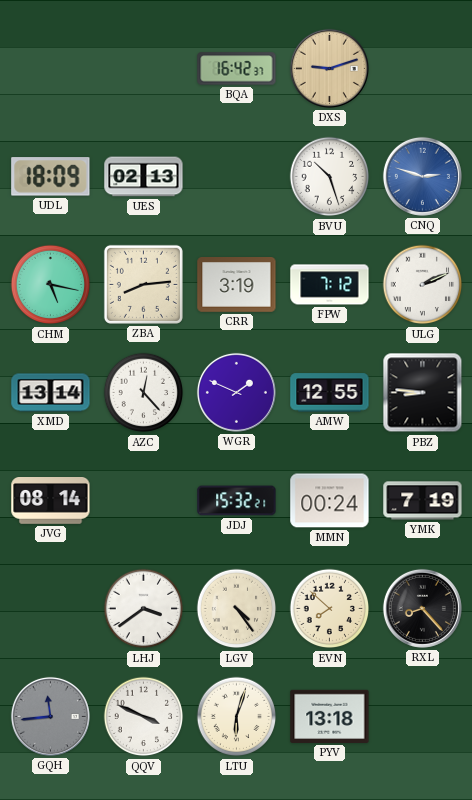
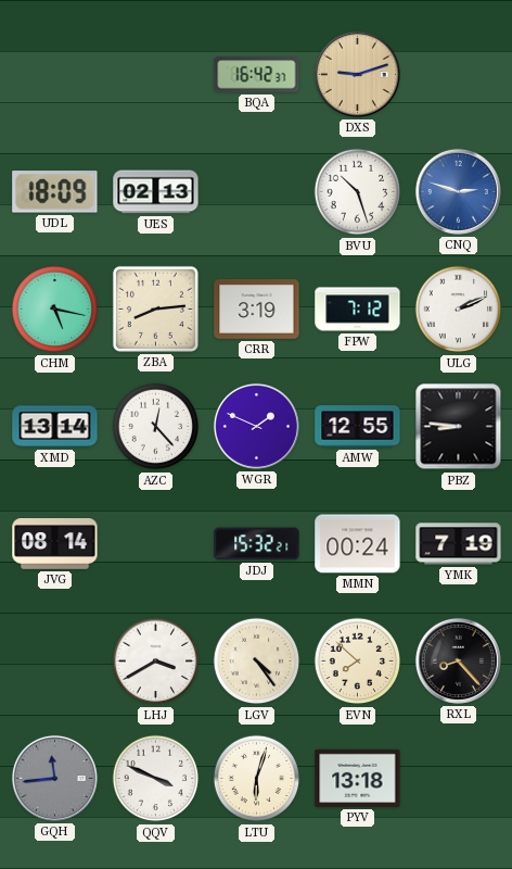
LHJ: 3:39 -> 3:40
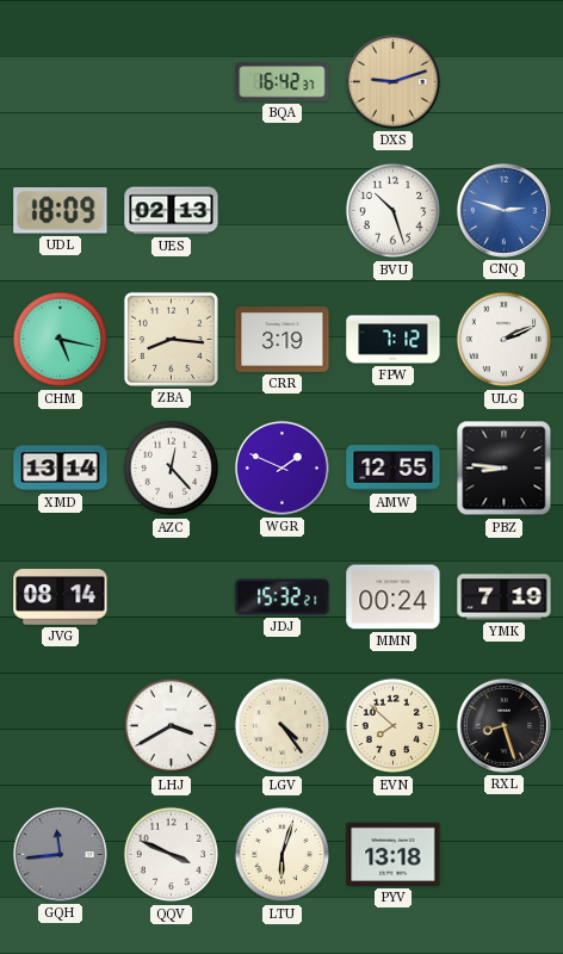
ZBA: 8:14 -> 8:16
RXL: 8:23 -> 8:27
